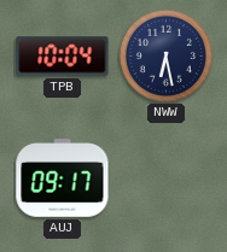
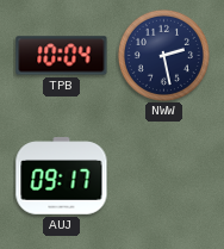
NWW: 6:28 -> 2:28
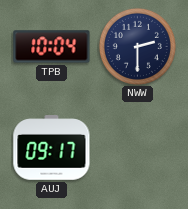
NWW: 2:28 -> 2:30
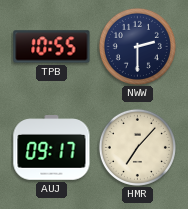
TPB: 10:04 -> 10:55
HMR: none -> 7:07
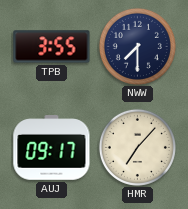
TPB: 10:55 -> 3:55
NWW: 2:30 -> 7:30
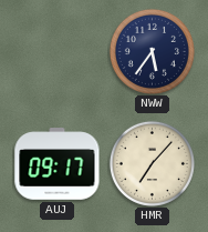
TPB: 3:55 -> none
NWW: 7:30 -> 5:36
